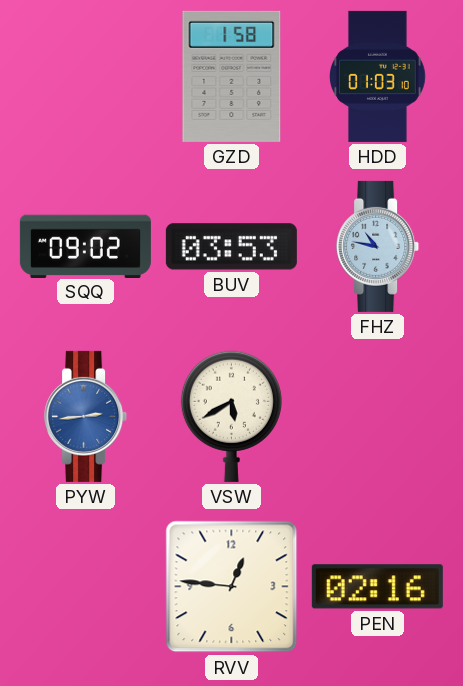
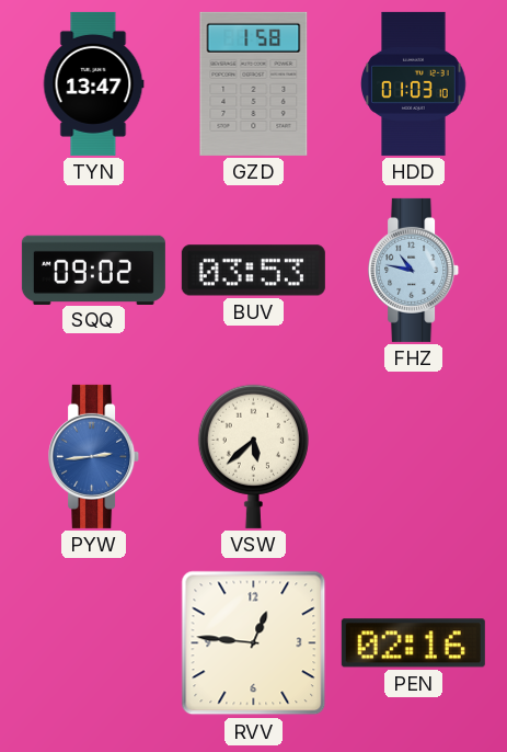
TYN: none -> 13:47
VSW: 5:40 -> 5:38
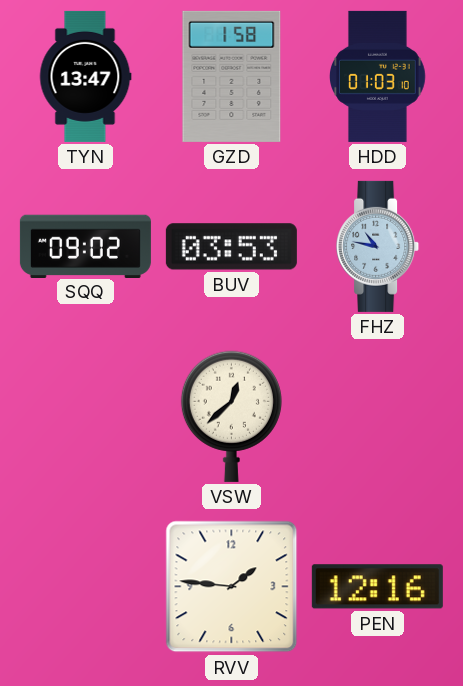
PYW: 2:44 -> none
VSW: 5:38 -> 12:38
RVV: 12:46 -> 1:46
PEN: 02:16 -> 12:16
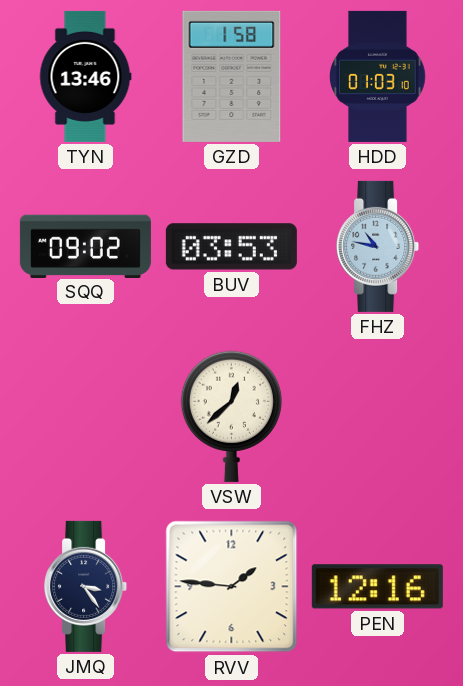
TYN: 13:47 -> 13:46
JMQ: none -> 3:24
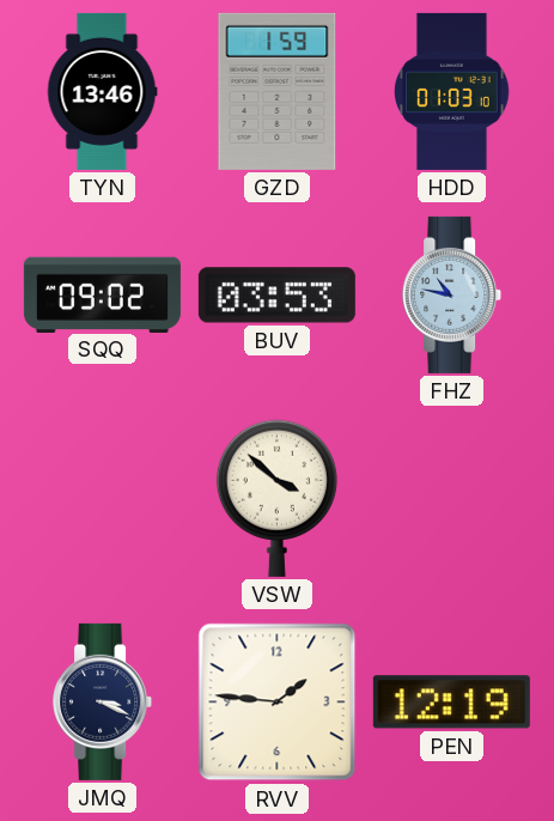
GZD: 1:58 -> 1:59
VSW: 12:38 -> 3:52
JMQ: 3:24 -> 3:19
PEN: 12:16 -> 12:19
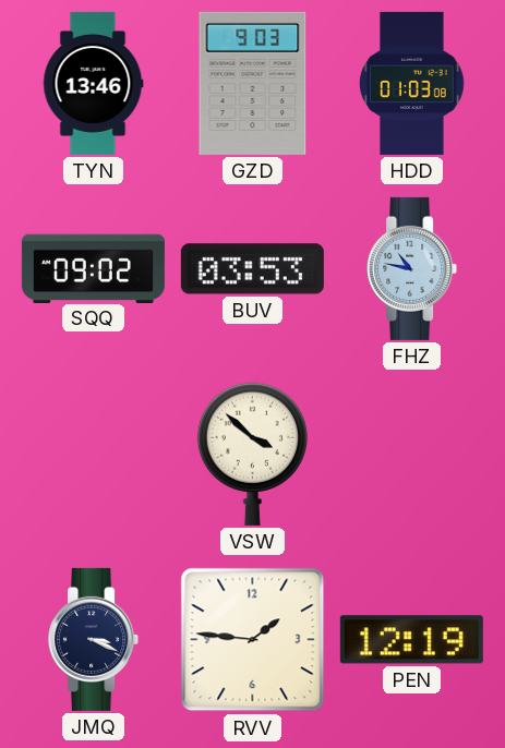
GZD: 1:59 -> 9:03
HDD: 01:03:10 -> 01:03:08
